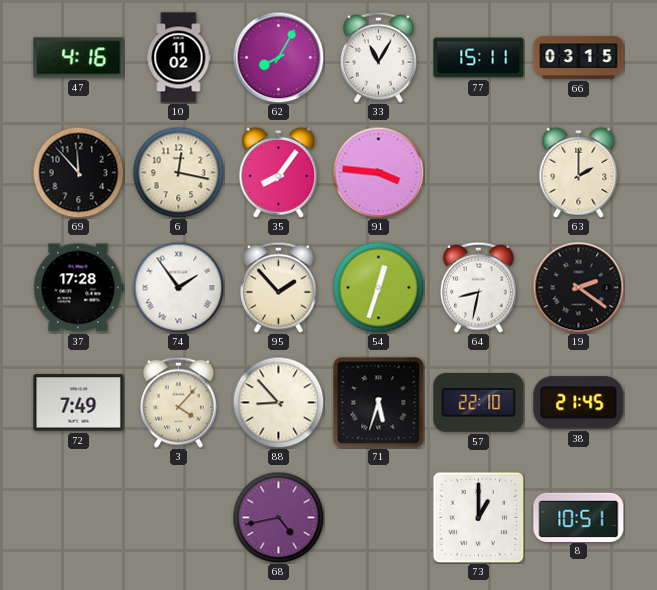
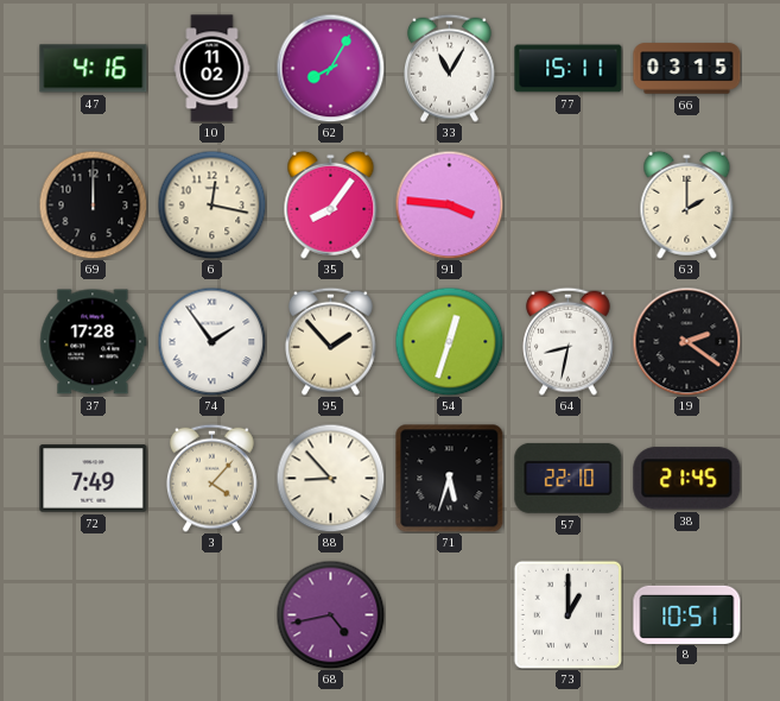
69: 11:53 -> 12:00
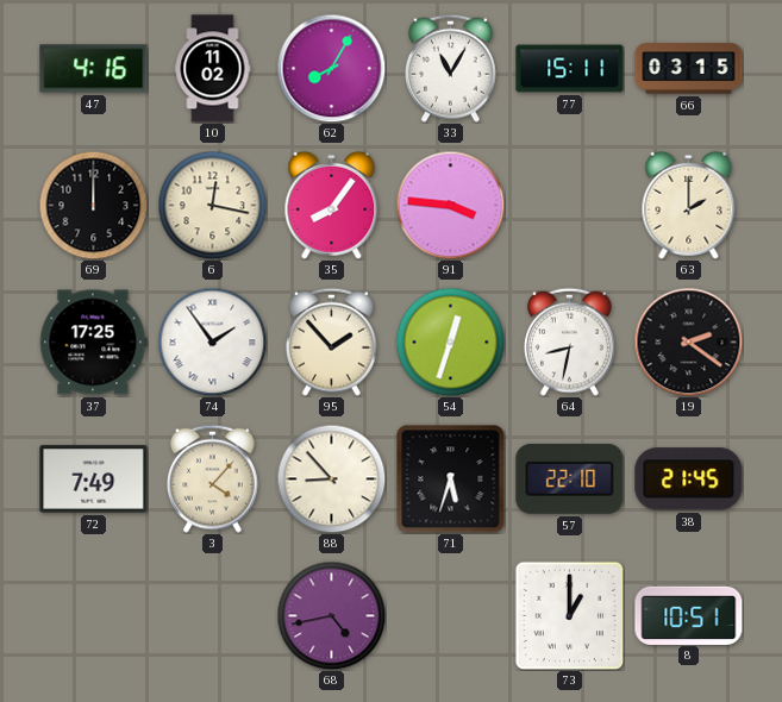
37: 17:28 -> 17:25
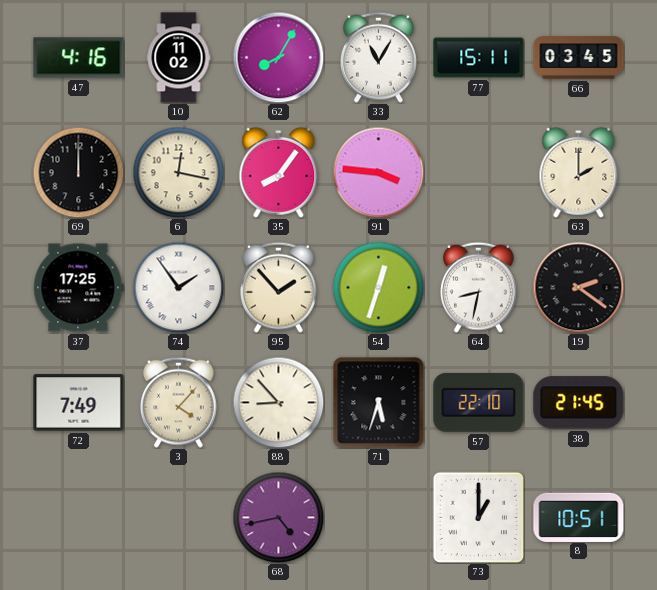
66: 03:15 -> 03:45
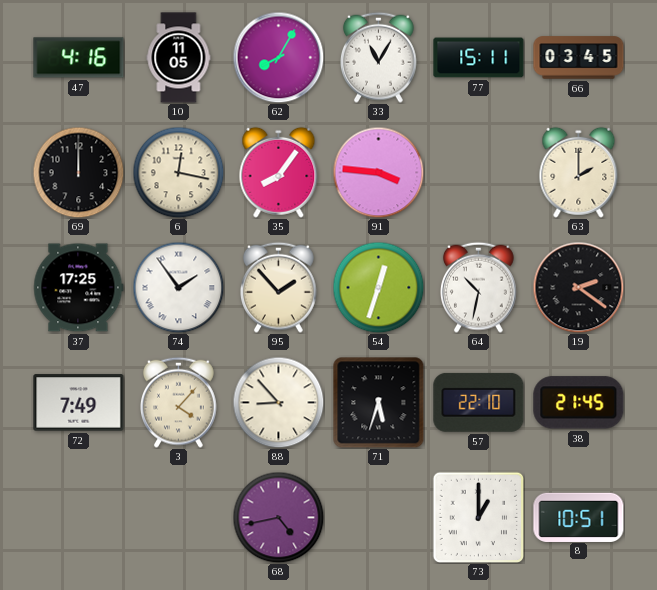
10: 11:02 -> 11:05
64: 8:32 -> 10:32
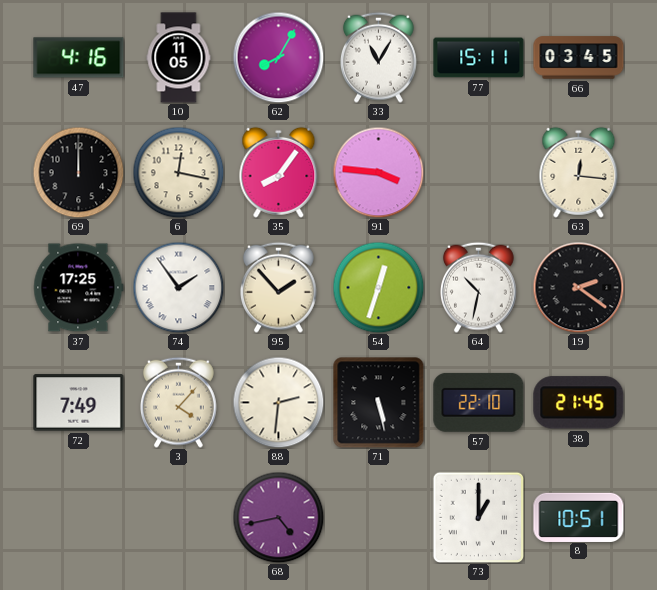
63: 2:00 -> 12:16
88: 8:53 -> 2:31
71: 5:33 -> 5:28
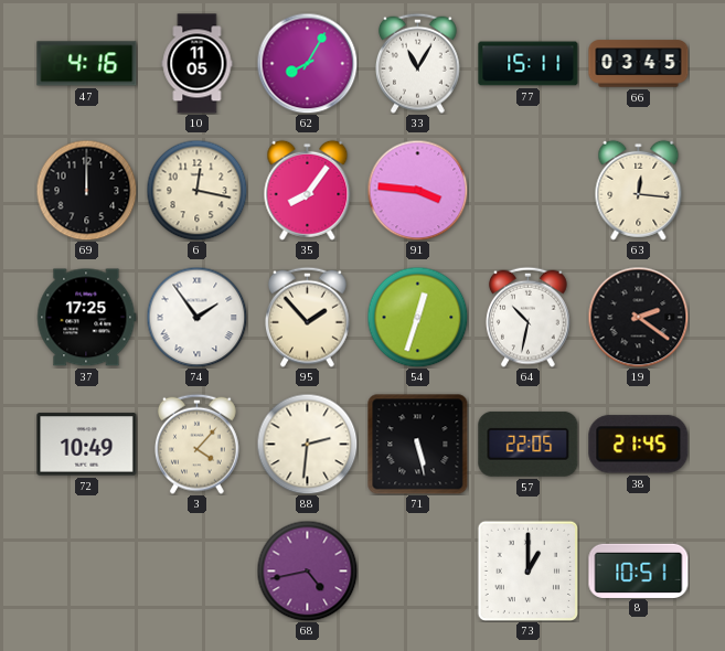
72: 7:49 -> 10:49
57: 22:10 -> 22:05
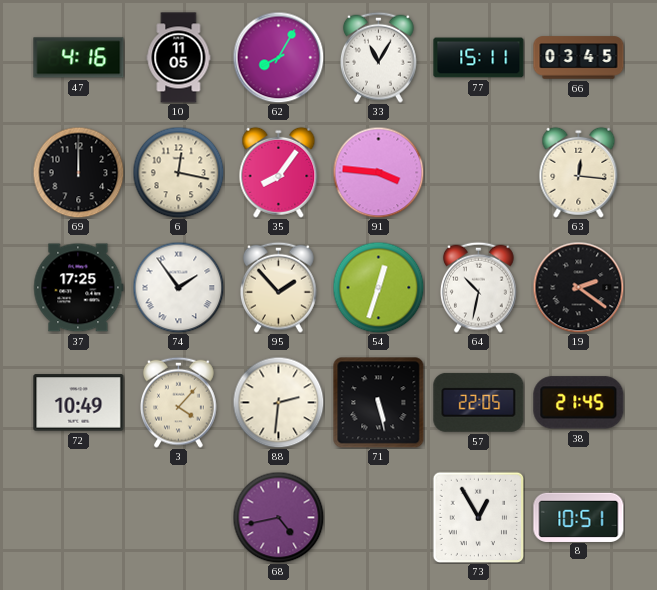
73: 1:00 -> 12:55
